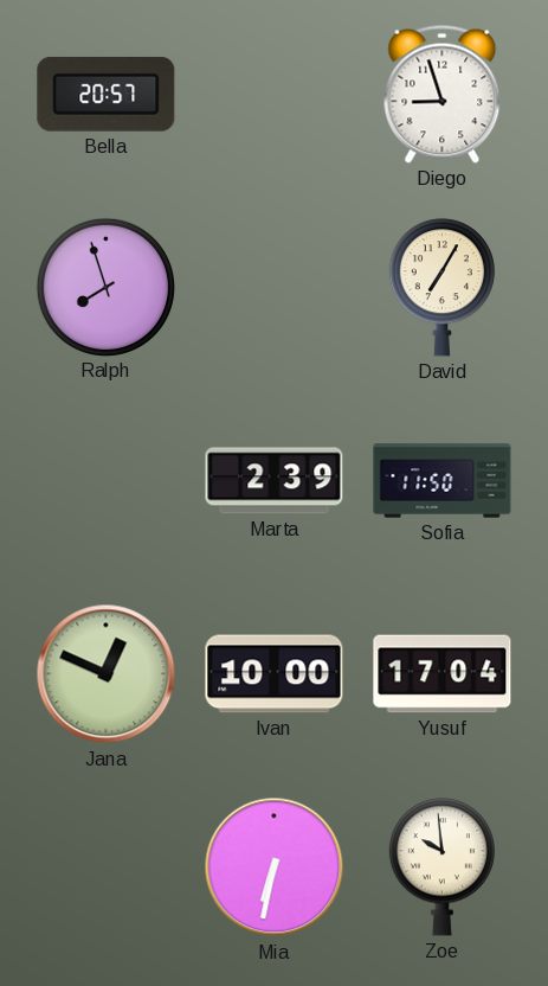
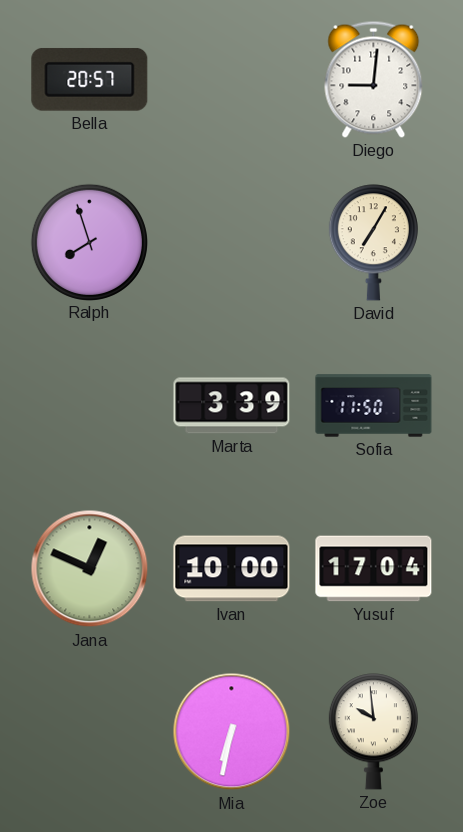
Diego: 8:57 -> 9:01
Marta: 2:39 -> 3:39
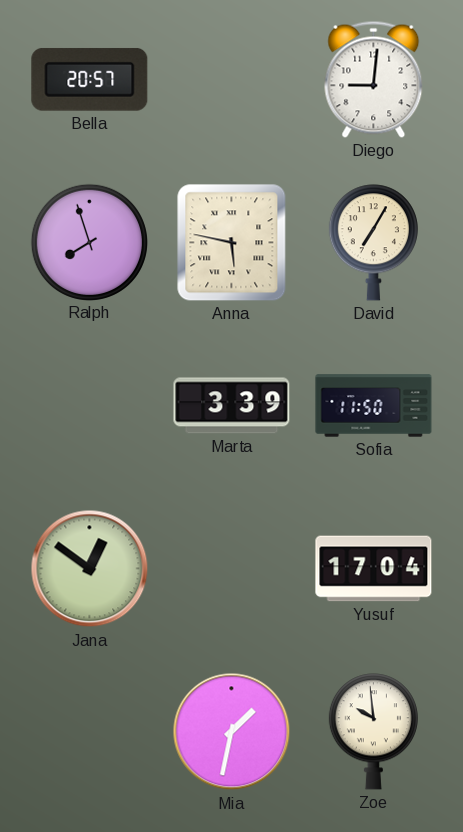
Anna: none -> 5:47
Jana: 12:49 -> 12:51
Ivan: 10:00 -> none
Mia: 6:32 -> 1:32
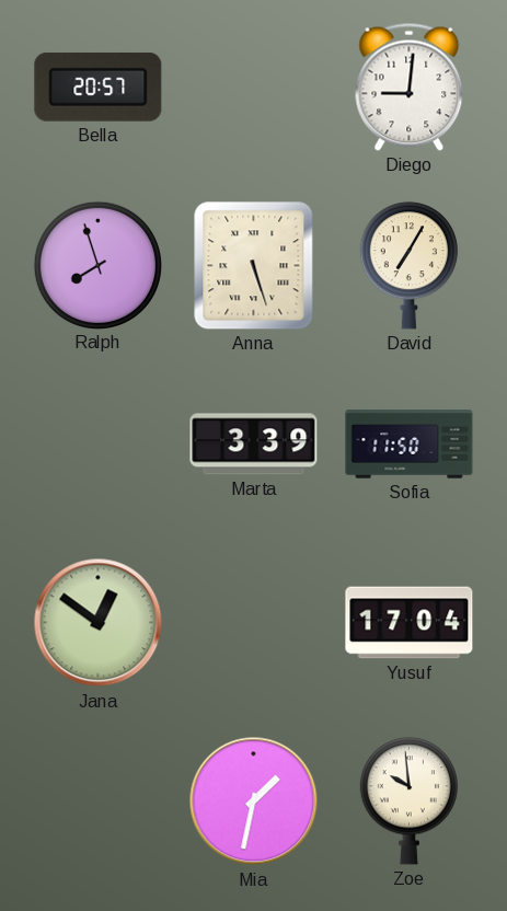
Anna: 5:47 -> 5:27
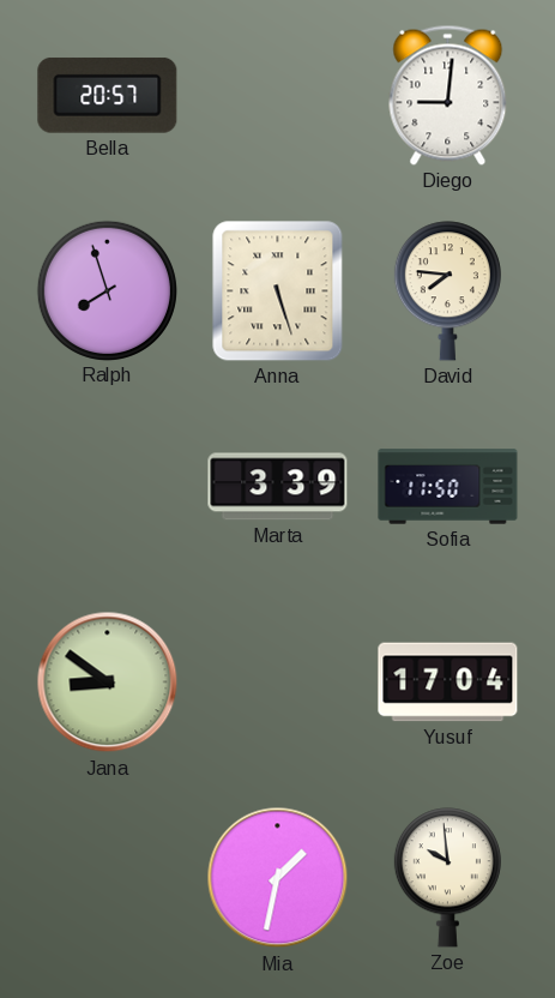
David: 7:05 -> 7:46
Jana: 12:51 -> 8:51
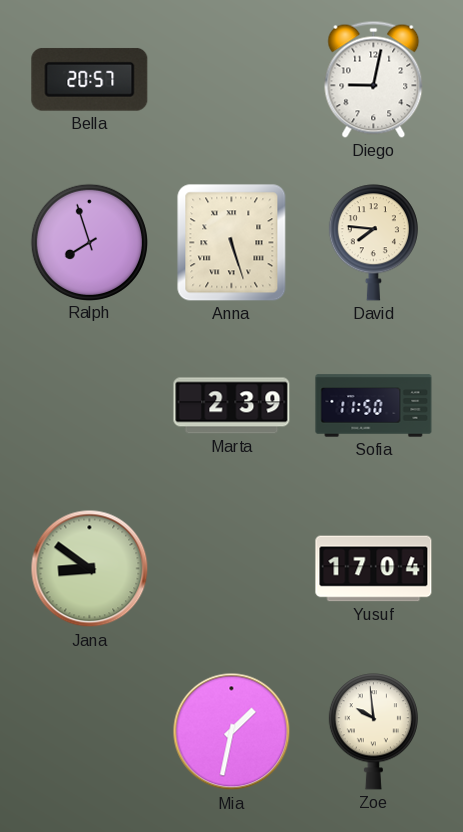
Diego: 9:01 -> 9:02
Marta: 3:39 -> 2:39
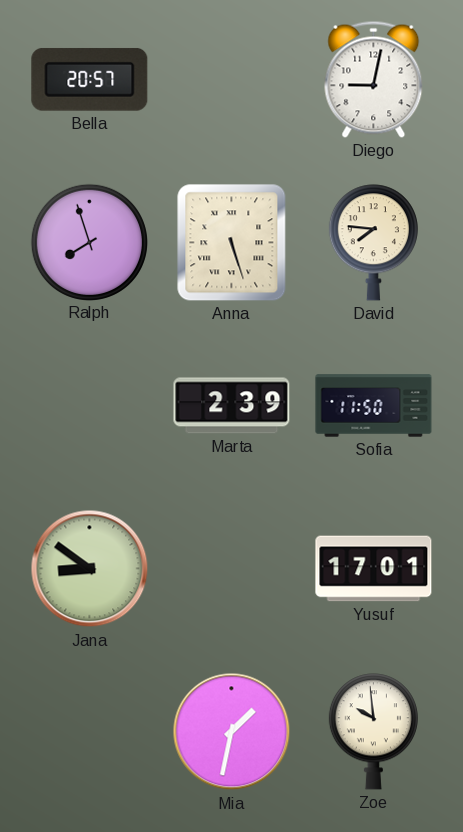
Yusuf: 17:04 -> 17:01
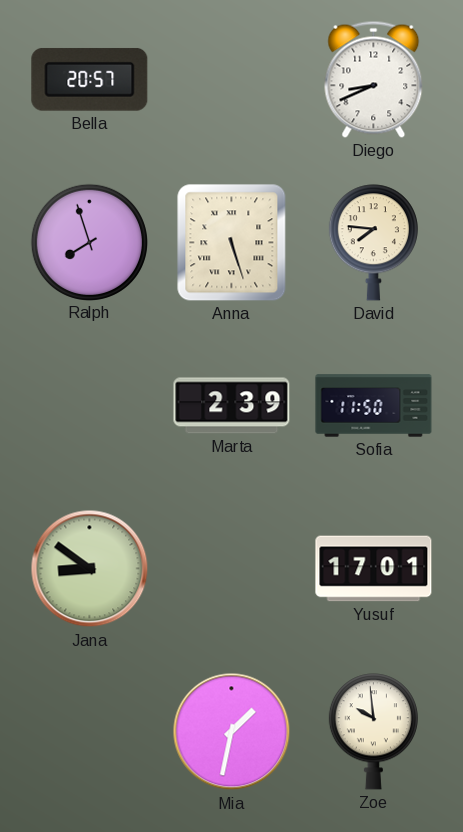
Diego: 9:02 -> 8:41
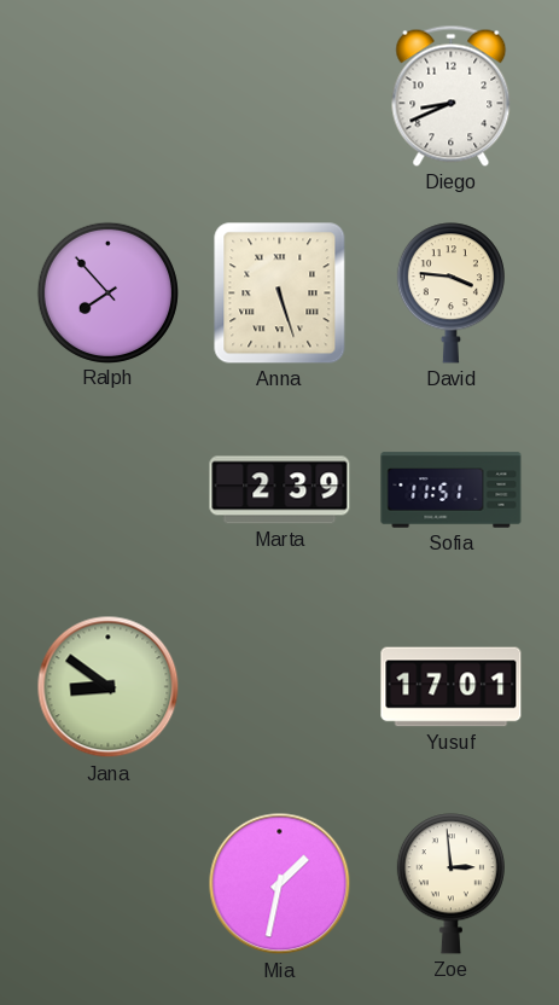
Bella: 20:57 -> none
Ralph: 7:57 -> 7:53
David: 7:46 -> 3:46
Sofia: 11:50 -> 11:51
Zoe: 9:59 -> 2:59
